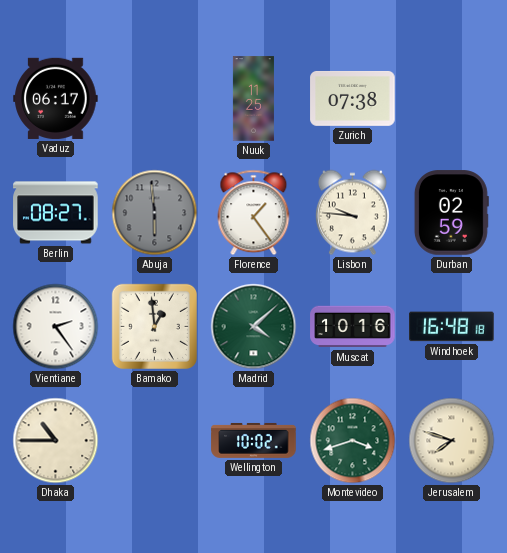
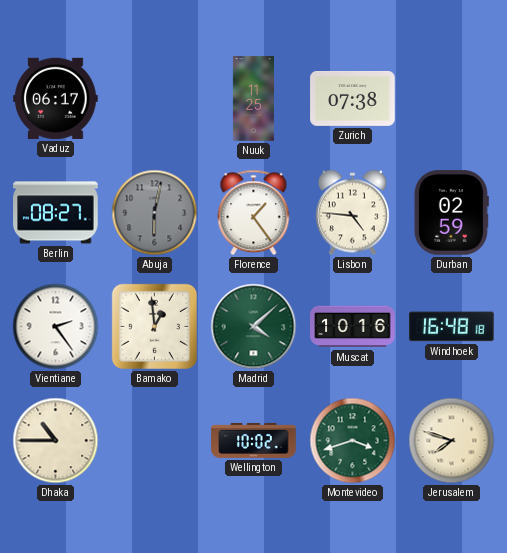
Abuja: 5:59 -> 6:02
Lisbon: 9:46 -> 4:46
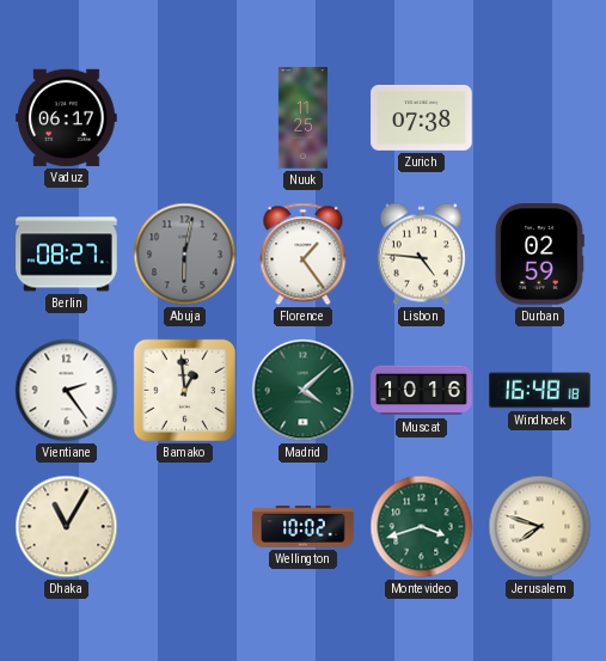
Dhaka: 10:45 -> 11:05
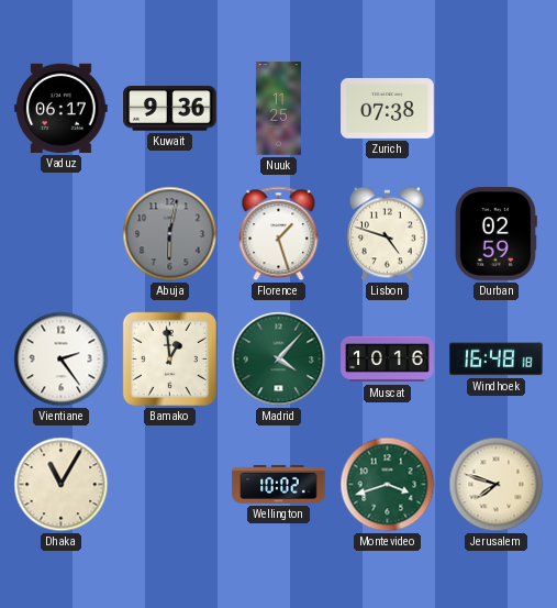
Kuwait: none -> 9:36
Berlin: 08:27 -> none
Florence: 1:24 -> 1:27
Lisbon: 4:46 -> 4:48
Madrid: 4:08 -> 4:07
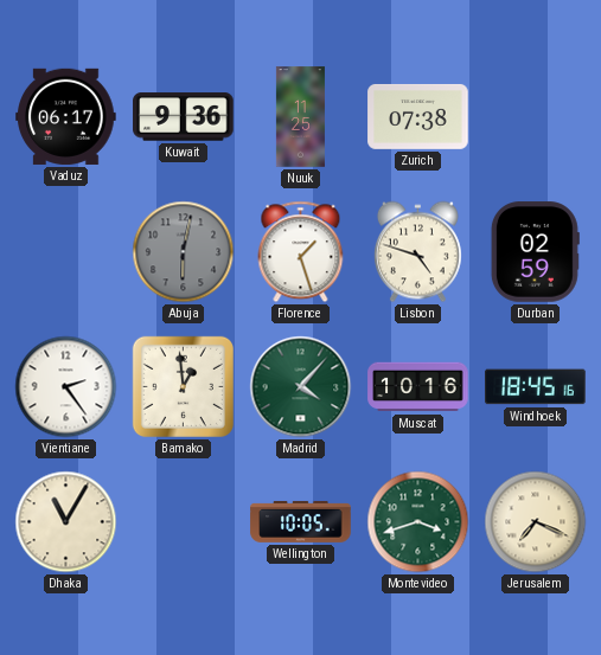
Windhoek: 16:48 -> 18:45
Wellington: 10:02 -> 10:05
Jerusalem: 7:48 -> 7:19
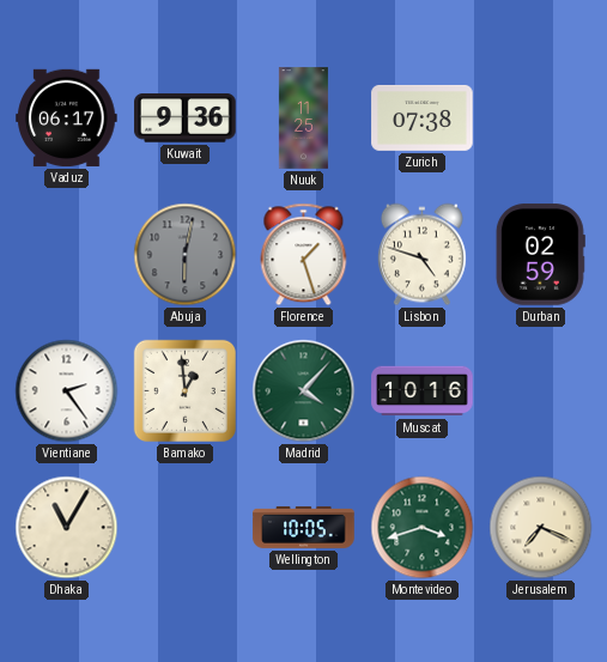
Windhoek: 18:45 -> none
